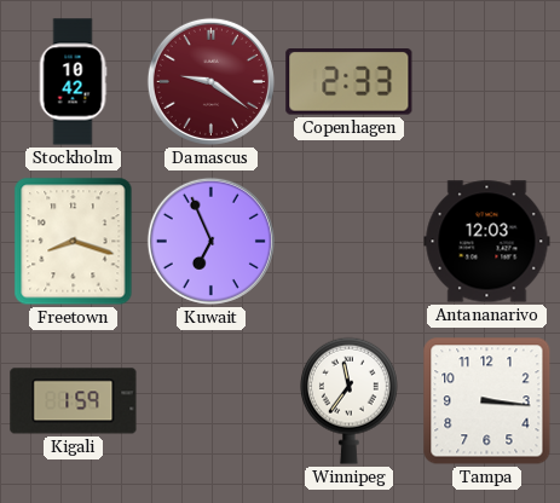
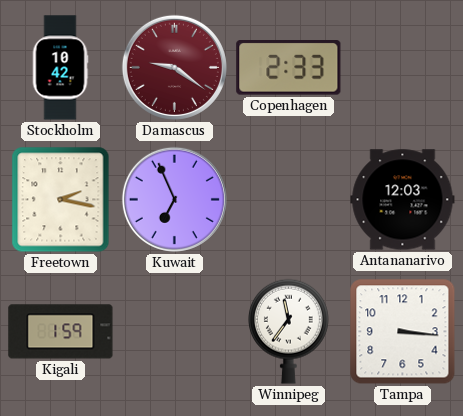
Freetown: 8:18 -> 2:17
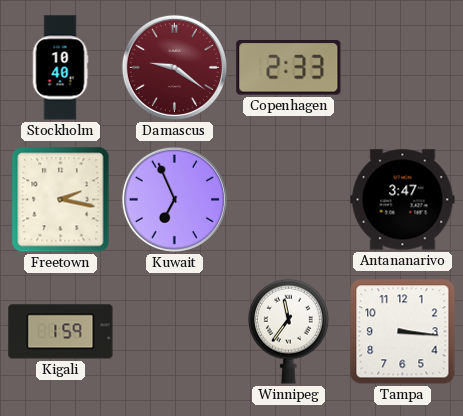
Stockholm: 10:42 -> 10:40
Antananarivo: 12:03 -> 3:47
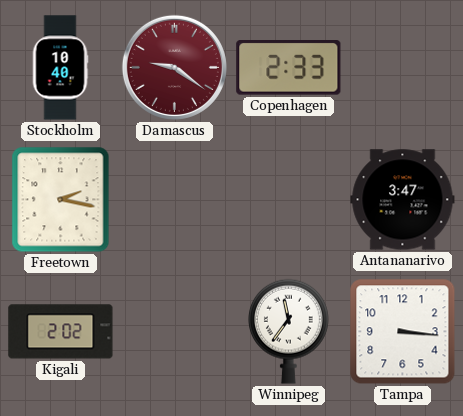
Kuwait: 6:56 -> none
Kigali: 1:59 -> 2:02
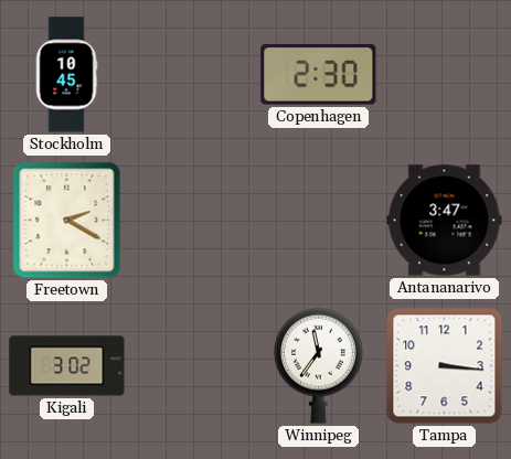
Stockholm: 10:40 -> 10:45
Damascus: 9:21 -> none
Copenhagen: 2:33 -> 2:30
Freetown: 2:17 -> 2:20
Kigali: 2:02 -> 3:02
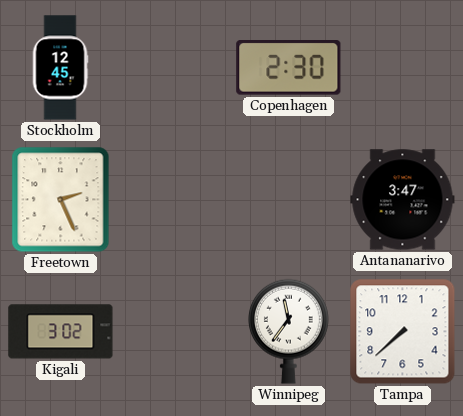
Stockholm: 10:45 -> 12:45
Freetown: 2:20 -> 2:26
Tampa: 3:16 -> 7:38
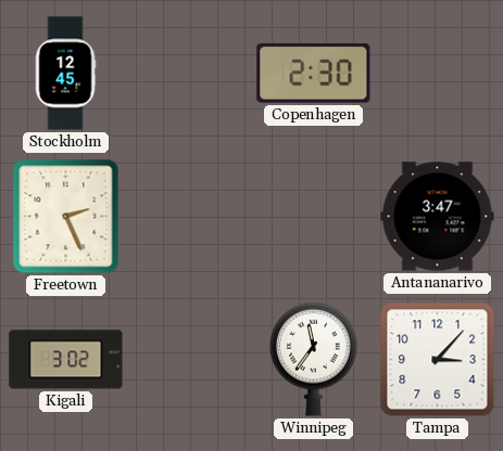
Tampa: 7:38 -> 3:07
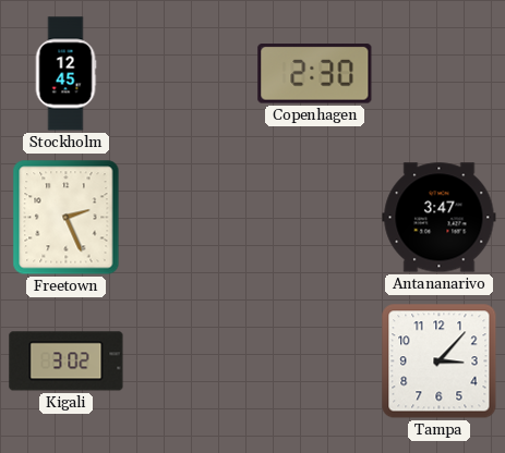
Winnipeg: 11:36 -> none
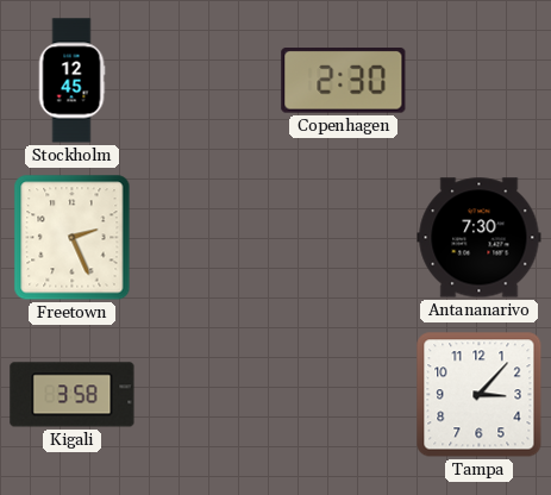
Antananarivo: 3:47 -> 7:30
Kigali: 3:02 -> 3:58
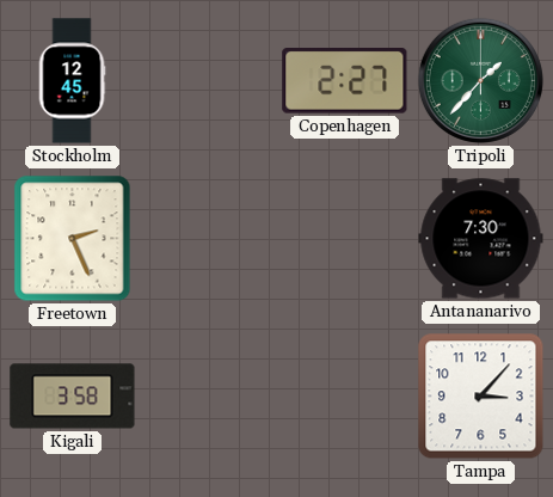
Copenhagen: 2:30 -> 2:27
Tripoli: none -> 1:37
